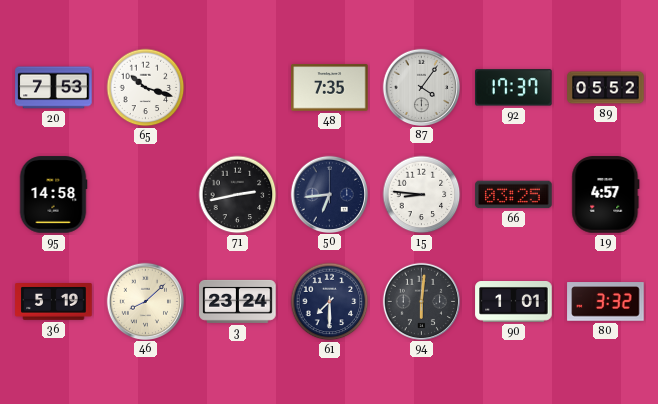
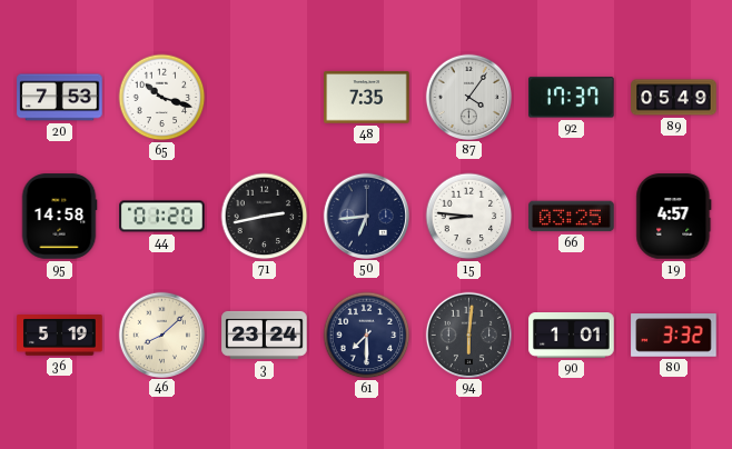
89: 05:52 -> 05:49
44: none -> 01:20
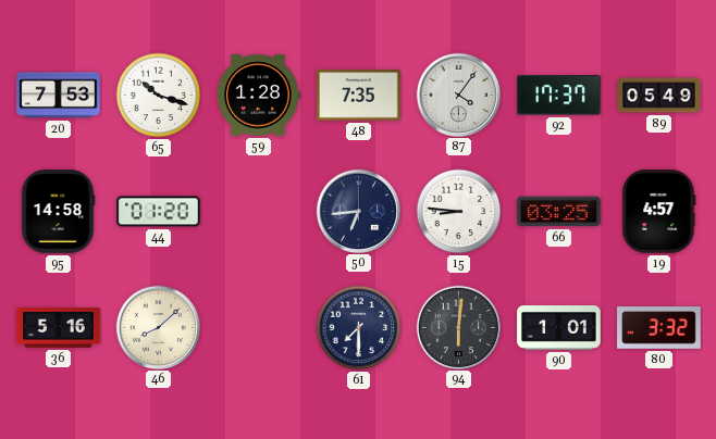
59: none -> 1:28
71: 2:43 -> none
36: 5:19 -> 5:16
3: 23:24 -> none
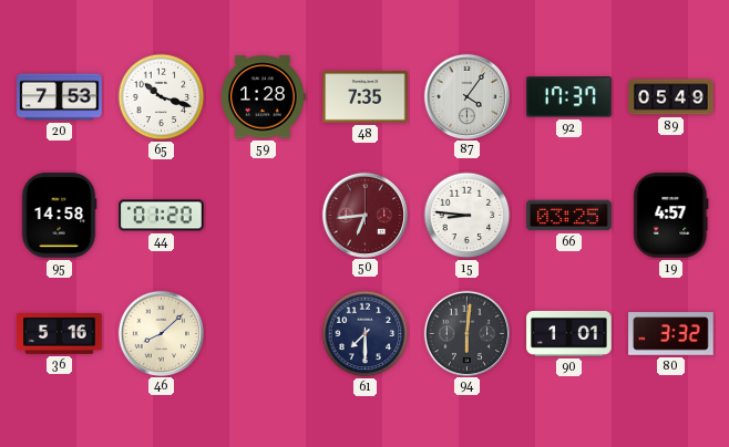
50 dial: navy -> burgundy
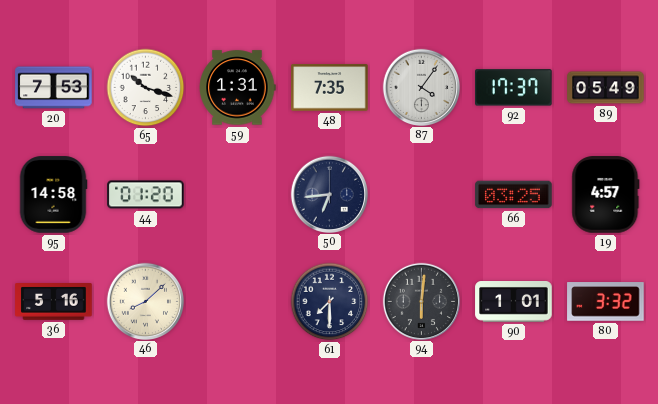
59: 1:28 -> 1:31
50 dial: burgundy -> navy
15: 8:46 -> none
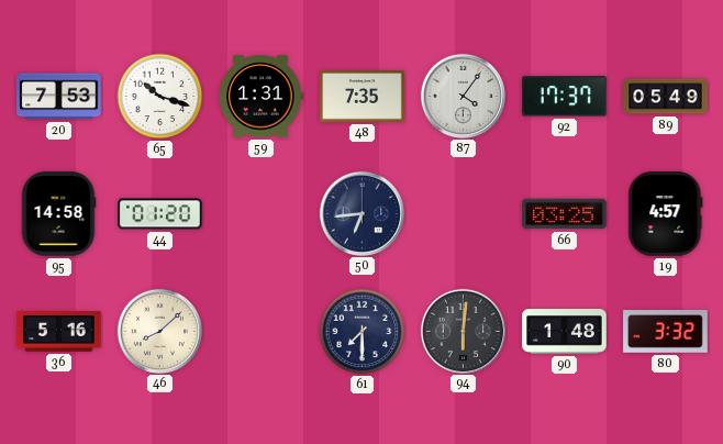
90: 1:01 -> 1:48
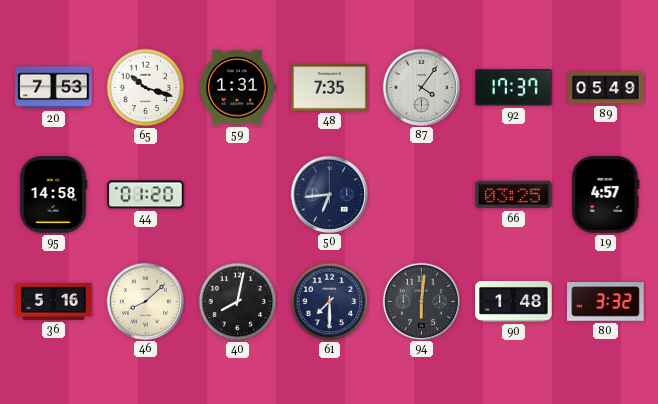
40: none -> 8:02
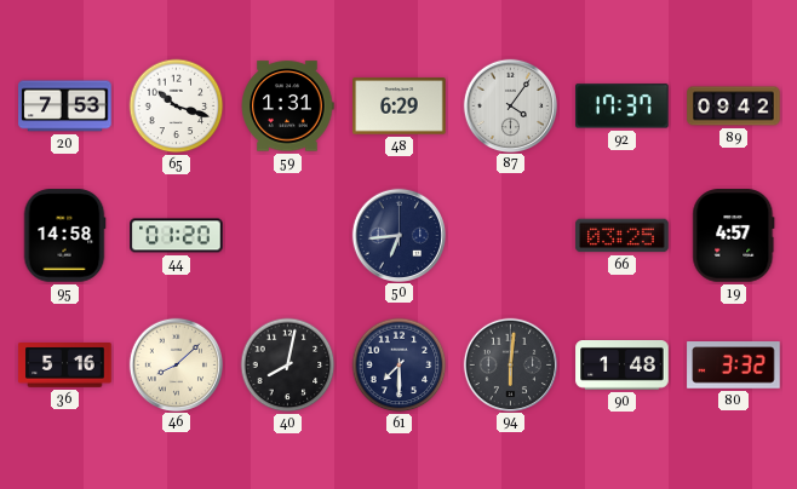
48: 7:35 -> 6:29
89: 05:49 -> 09:42
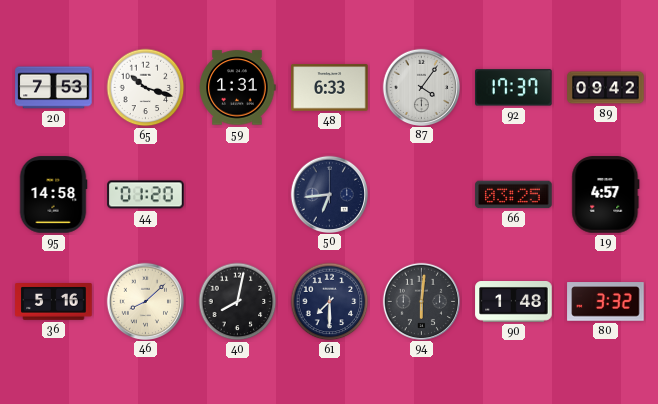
48: 6:29 -> 6:33
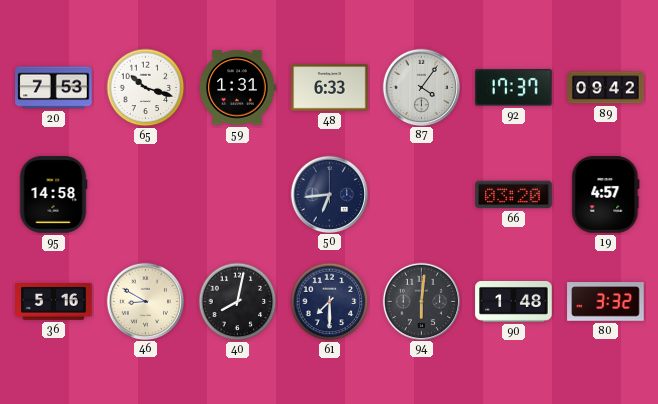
44: 01:20 -> none
66: 03:25 -> 03:20
46: 8:08 -> 8:50
